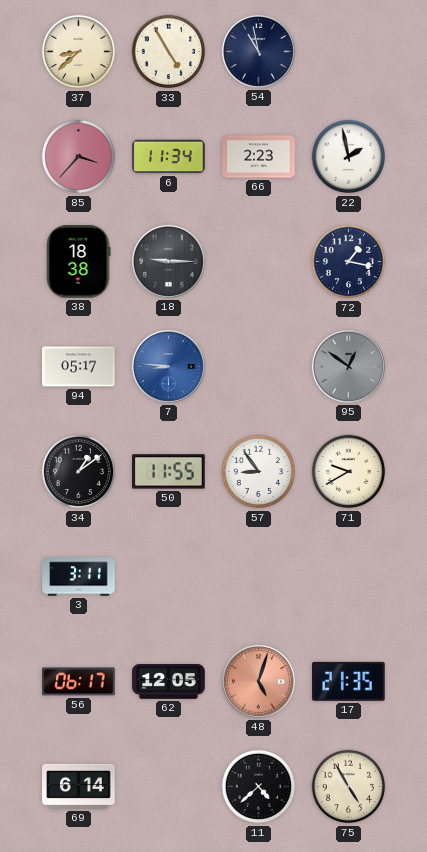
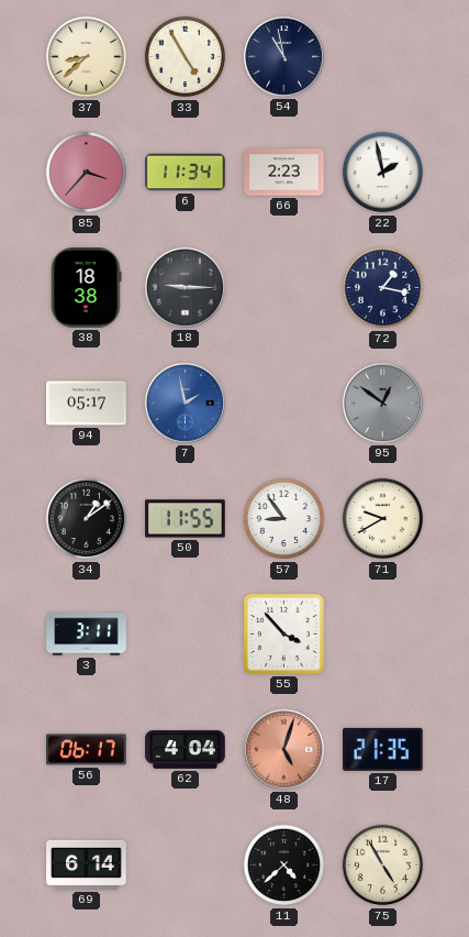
7: 8:46 -> 1:58
55: none -> 3:53
62: 12:05 -> 4:04
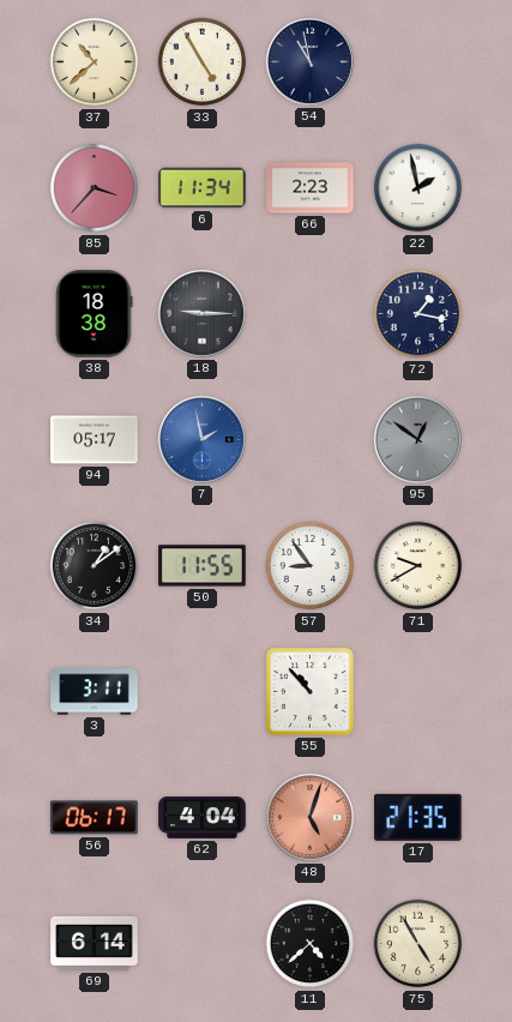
37: 8:38 -> 10:38
55: 3:53 -> 10:53
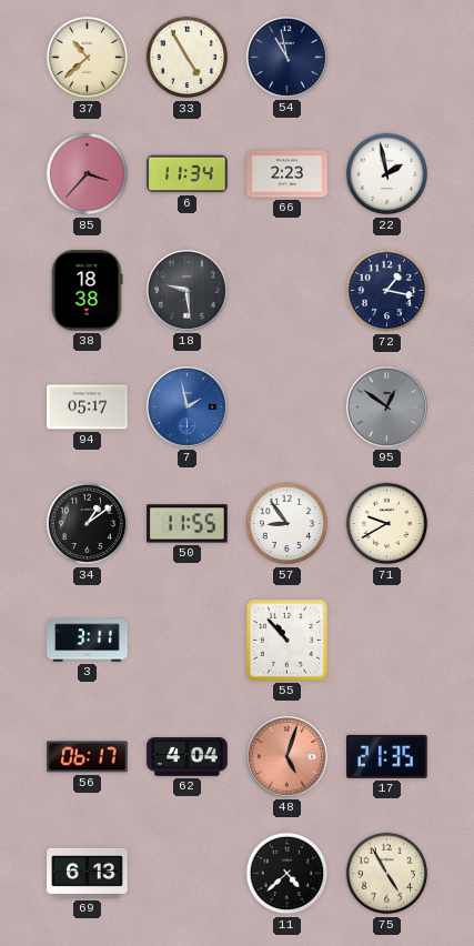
18: 9:15 -> 9:29
69: 6:14 -> 6:13
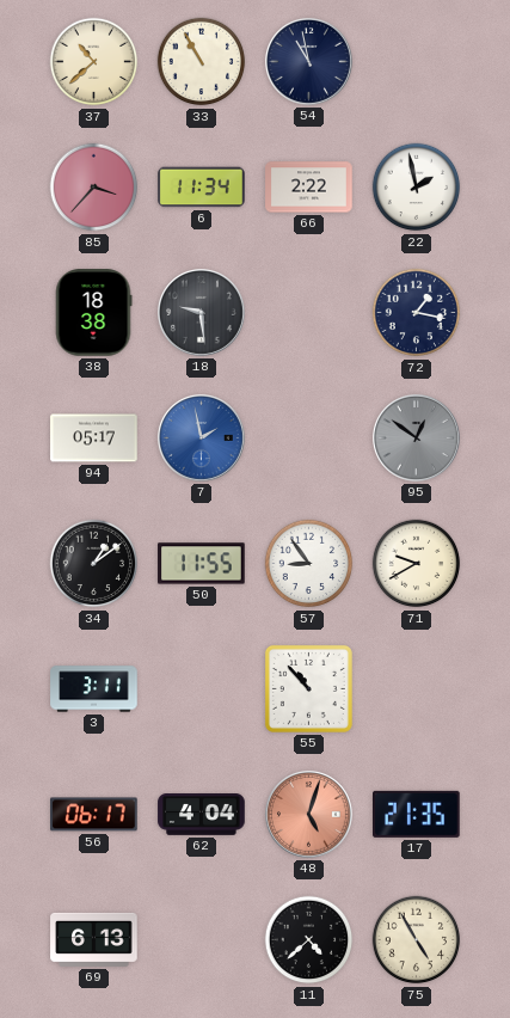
33: 4:55 -> 10:55
66: 2:23 -> 2:22
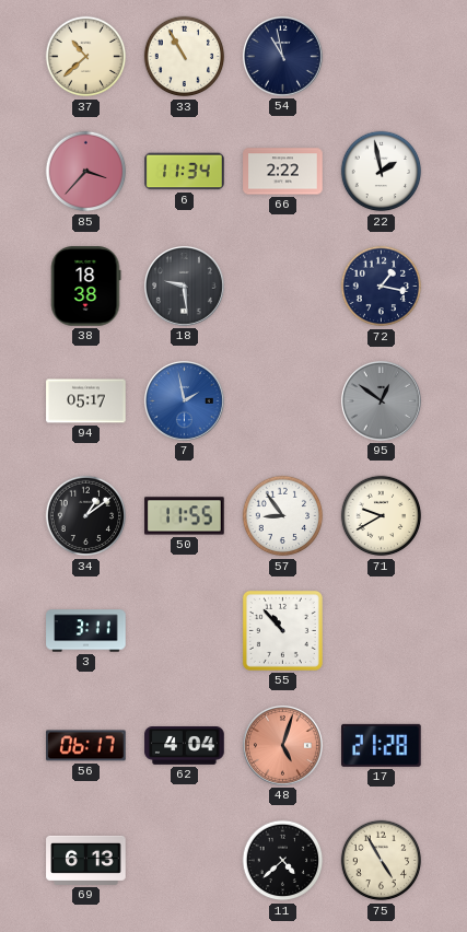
17: 21:35 -> 21:28
